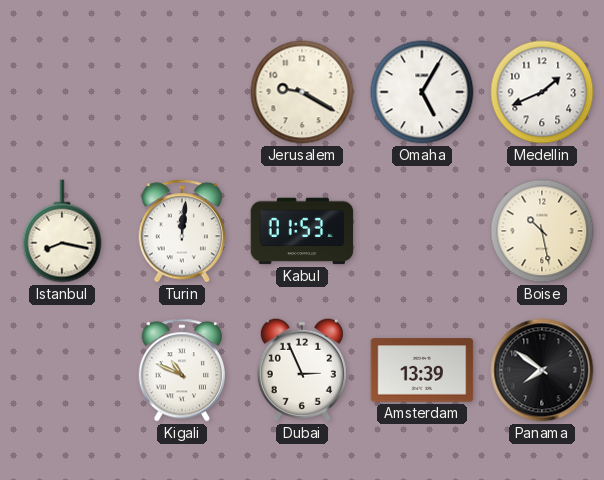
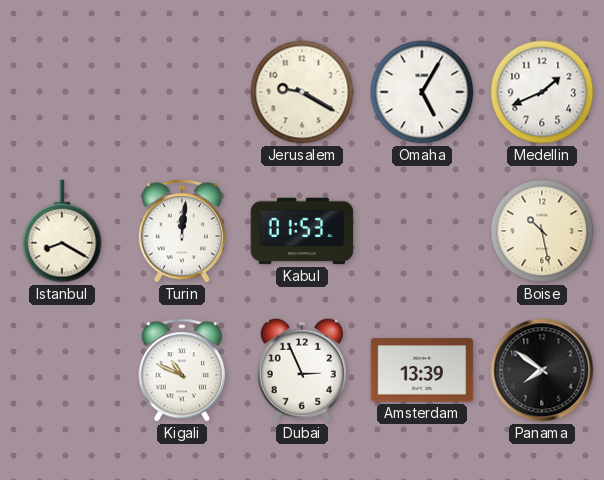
Istanbul: 8:17 -> 8:20
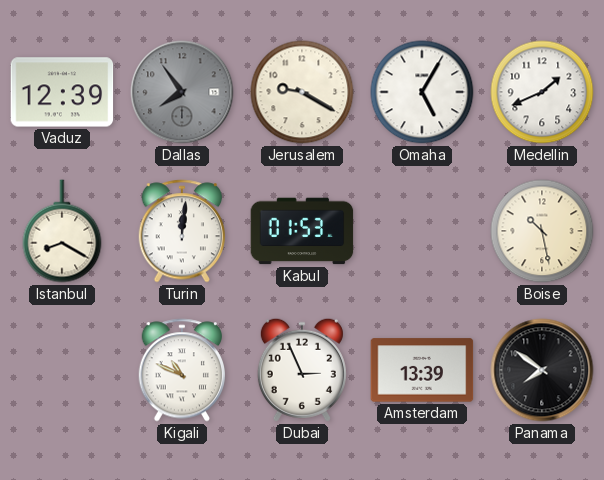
Vaduz: none -> 12:39
Dallas: none -> 7:54
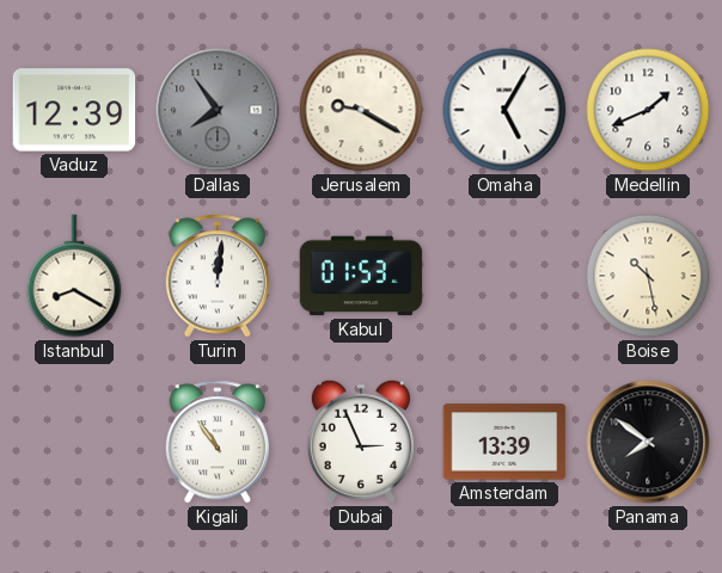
Kigali: 10:49 -> 10:54
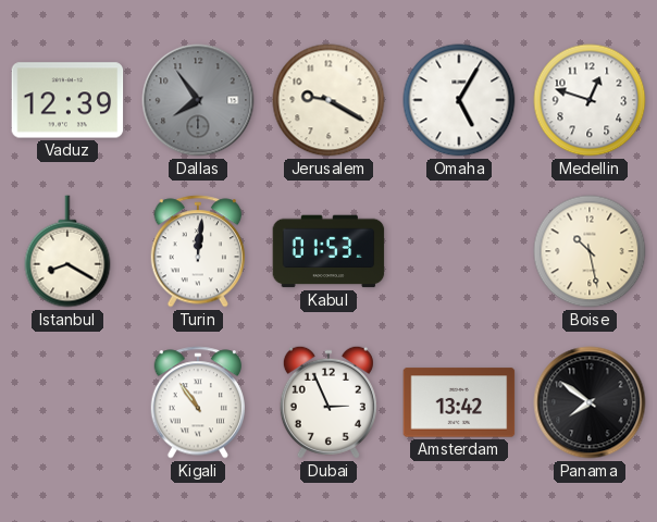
Medellin: 1:41 -> 12:48
Amsterdam: 13:39 -> 13:42
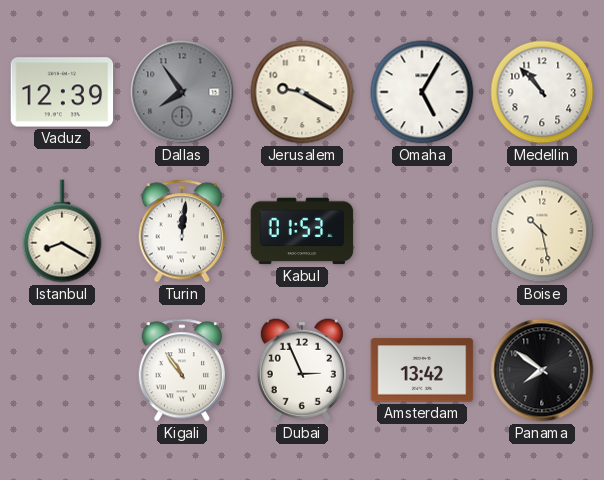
Medellin: 12:48 -> 10:53
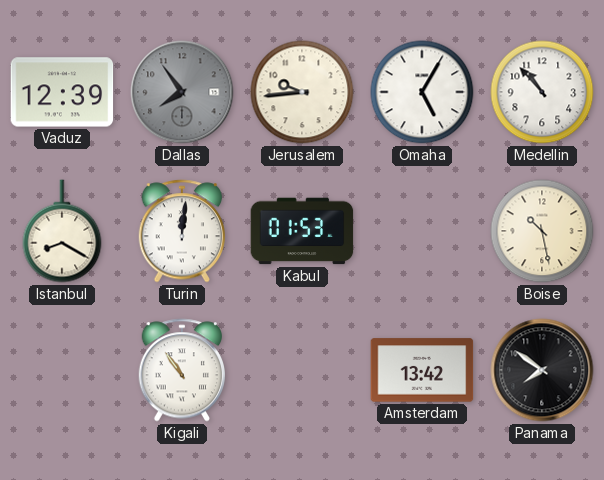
Jerusalem: 9:20 -> 9:44
Dubai: 2:56 -> none
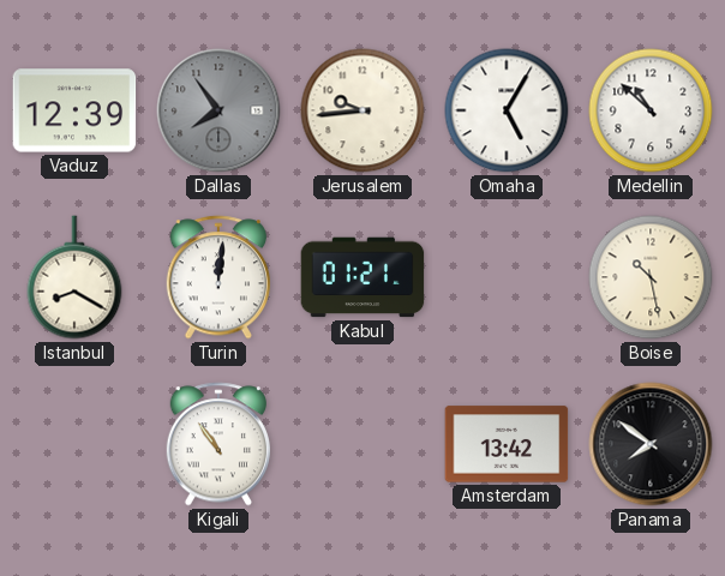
Medellin: 10:53 -> 10:52
Kabul: 01:53 -> 01:21
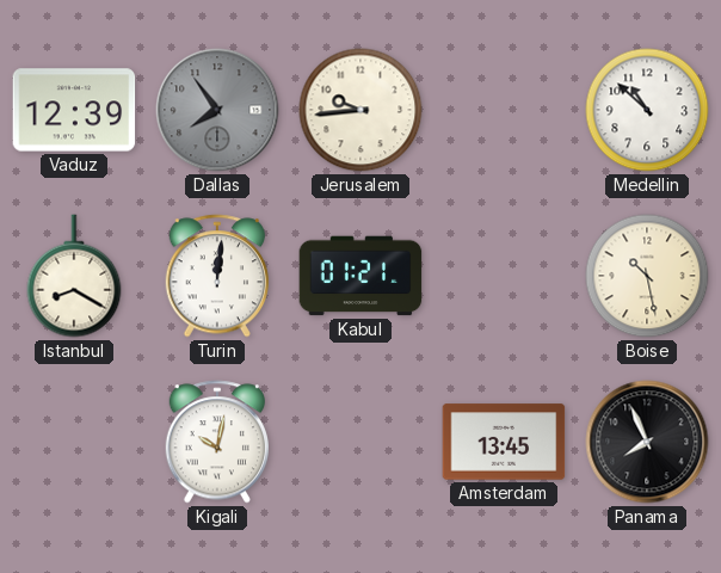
Omaha: 5:05 -> none
Kigali: 10:54 -> 10:02
Amsterdam: 13:42 -> 13:45
Panama: 7:51 -> 7:56
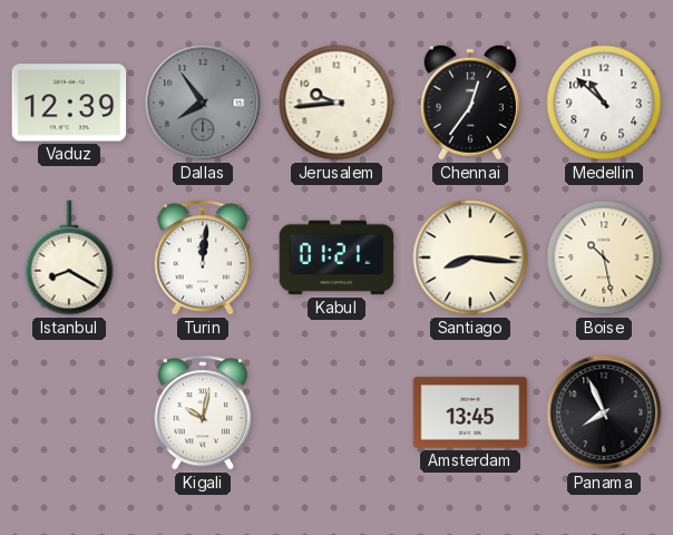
Chennai: none -> 12:36
Santiago: none -> 8:16
